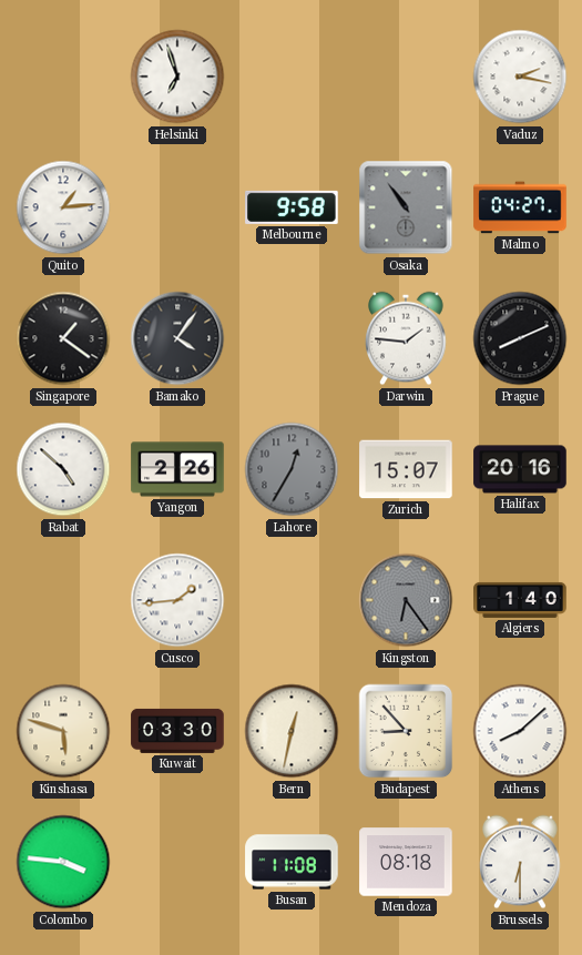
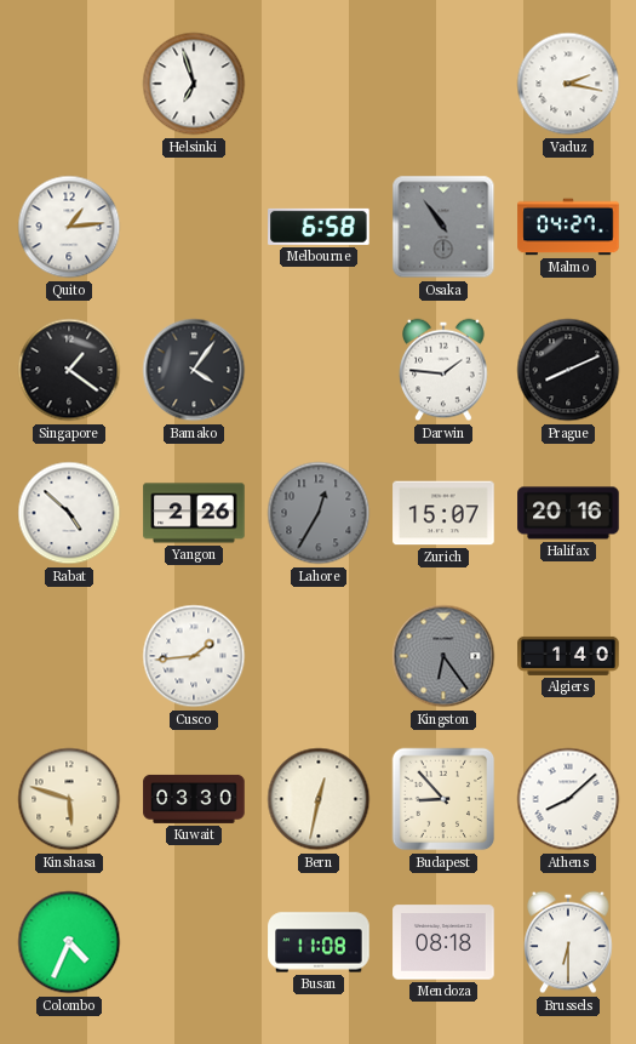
Melbourne: 9:58 -> 6:58
Colombo: 3:46 -> 4:34
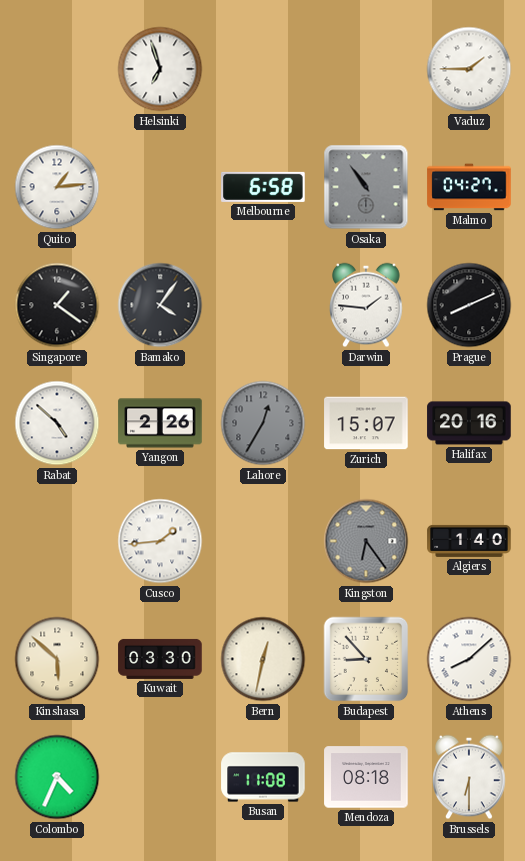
Vaduz: 2:17 -> 1:45
Kinshasa: 5:48 -> 5:52
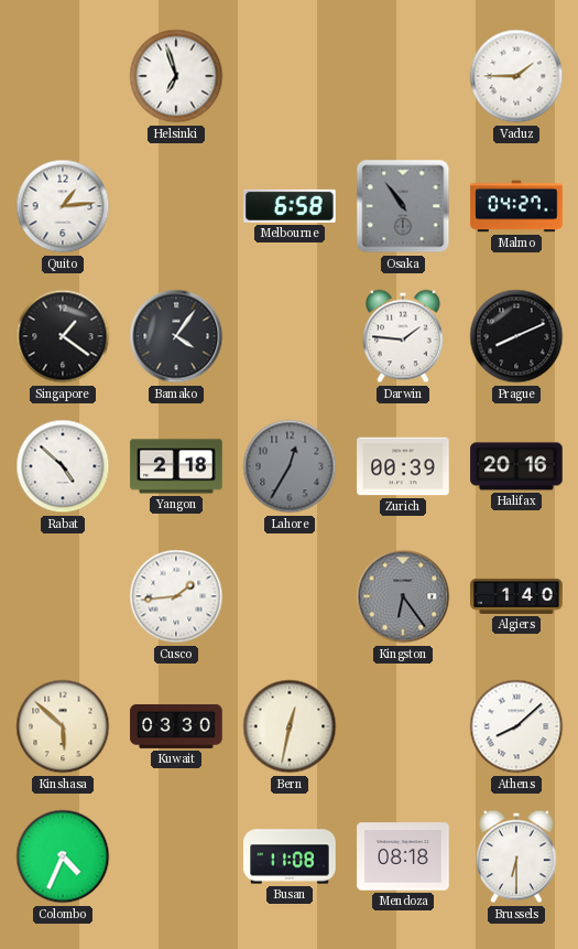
Yangon: 2:26 -> 2:18
Zurich: 15:07 -> 00:39
Budapest: 8:53 -> none
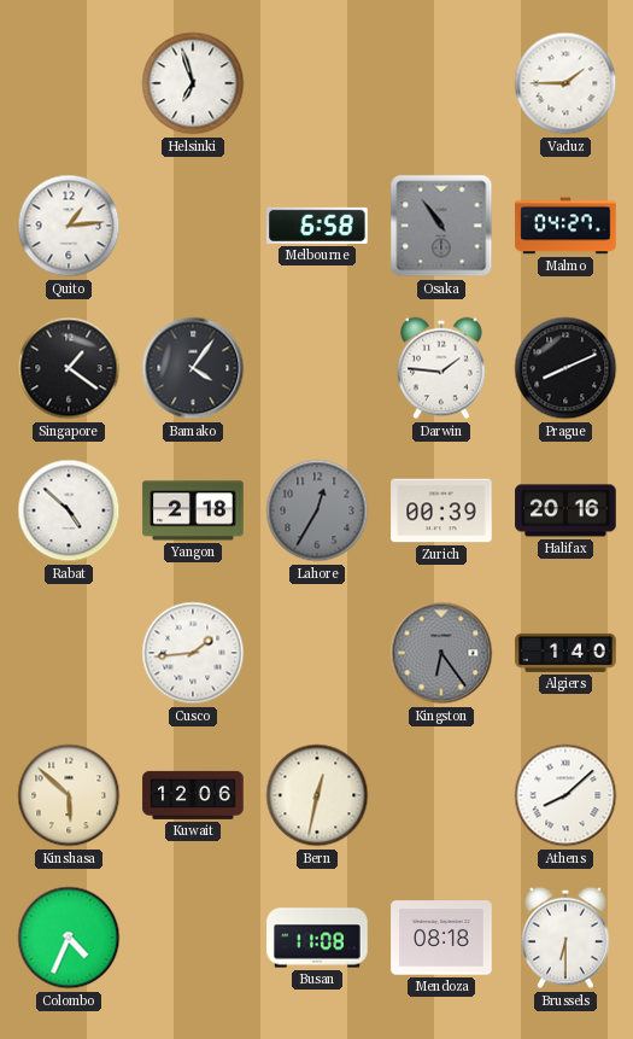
Kuwait: 03:30 -> 12:06
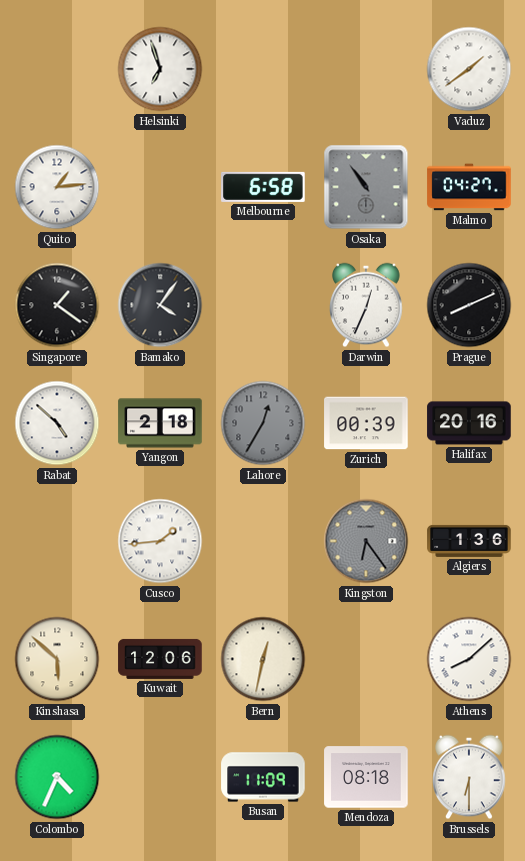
Vaduz: 1:45 -> 1:39
Darwin: 1:46 -> 12:34
Algiers: 1:40 -> 1:36
Busan: 11:08 -> 11:09
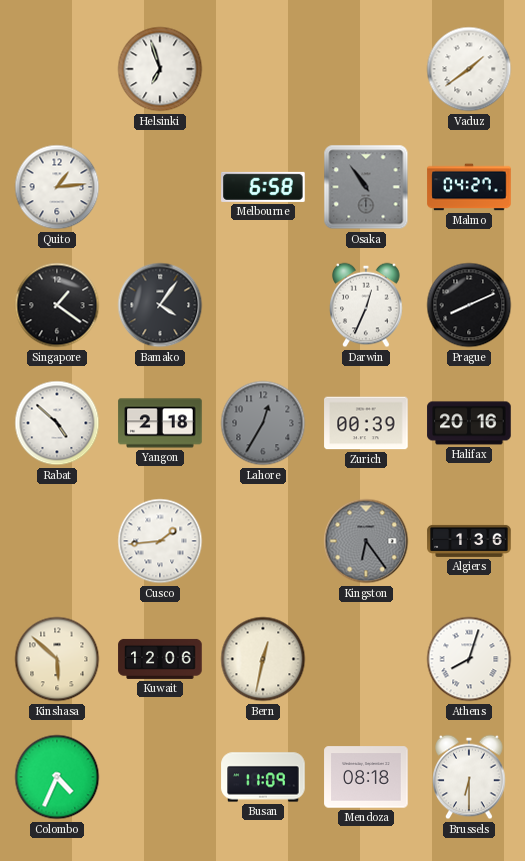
Athens: 8:08 -> 8:03
